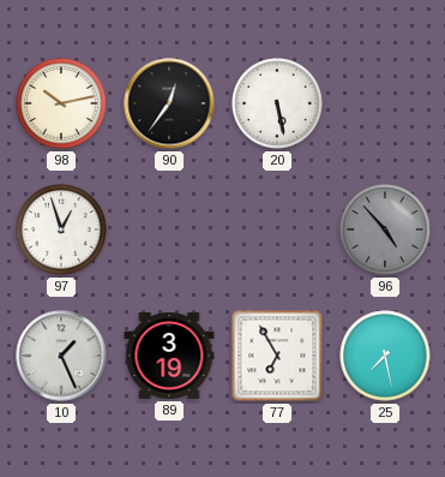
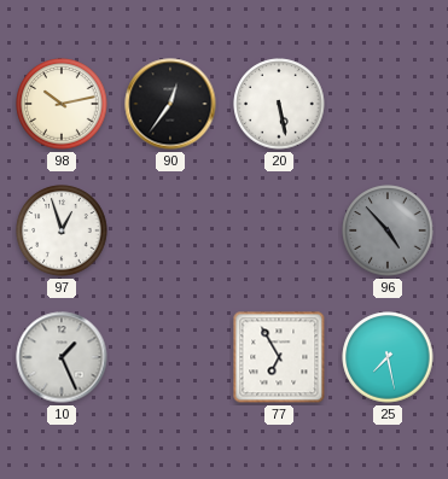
89: 3:19 -> none
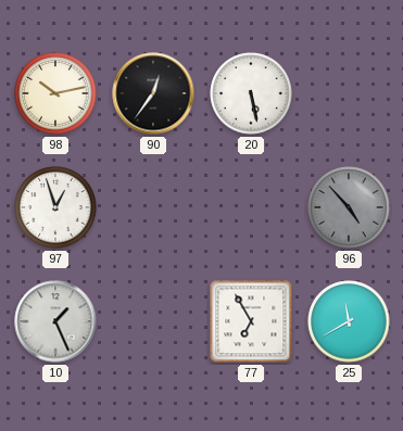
25: 7:28 -> 11:40
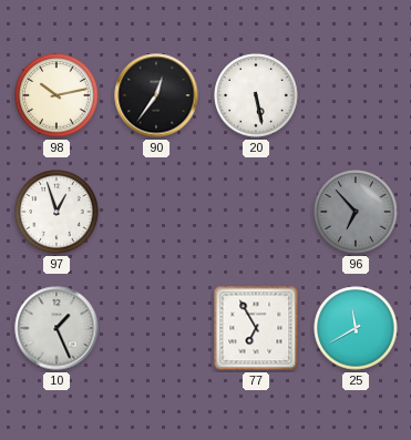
96: 4:53 -> 6:53
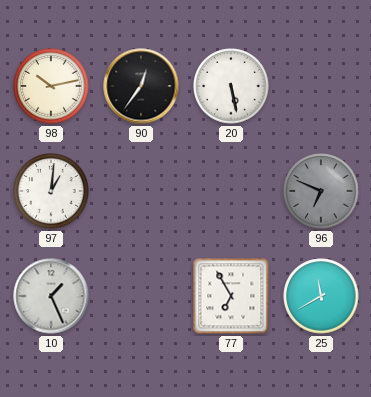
97: 12:57 -> 1:01
96: 6:53 -> 6:49
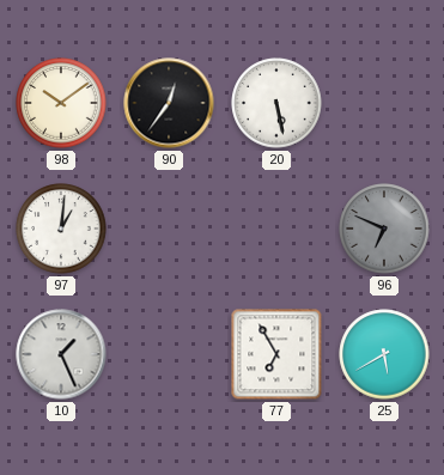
98: 10:13 -> 10:09
25: 11:40 -> 5:40
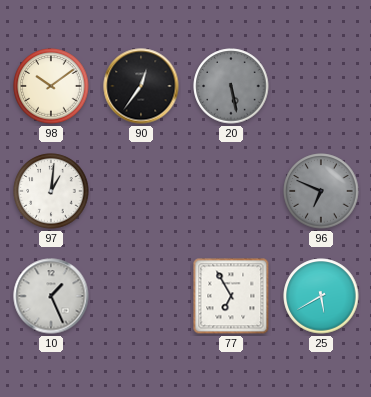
20 dial: white -> grey
